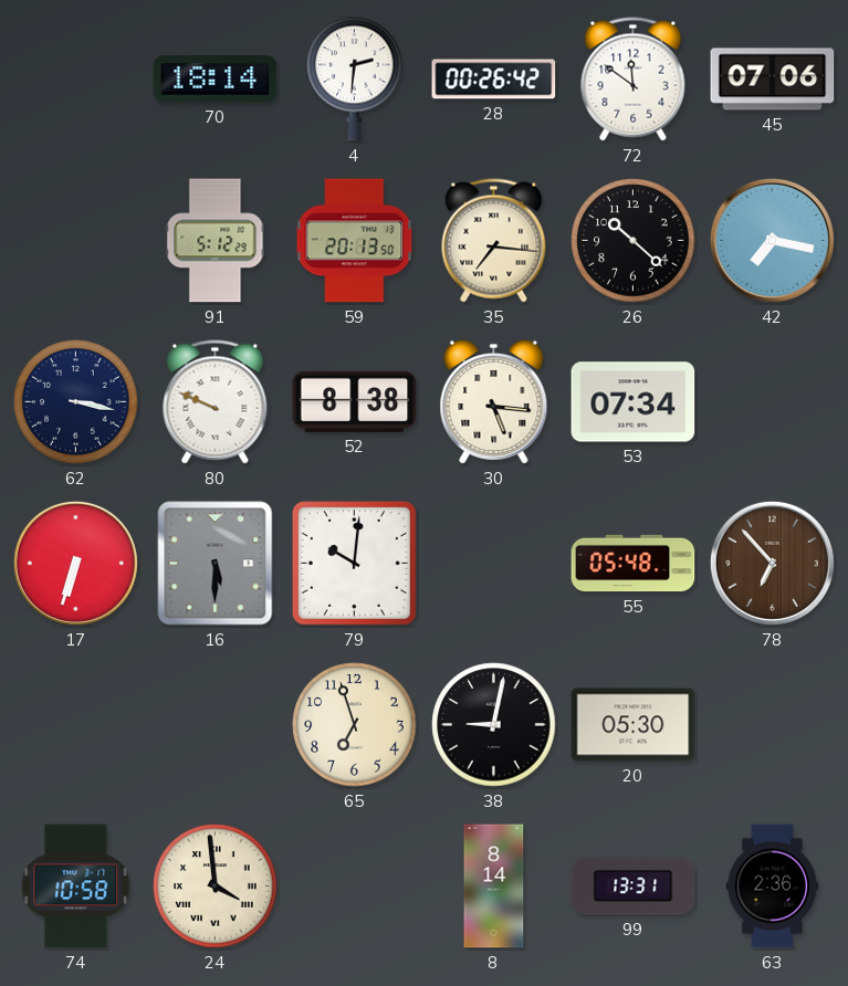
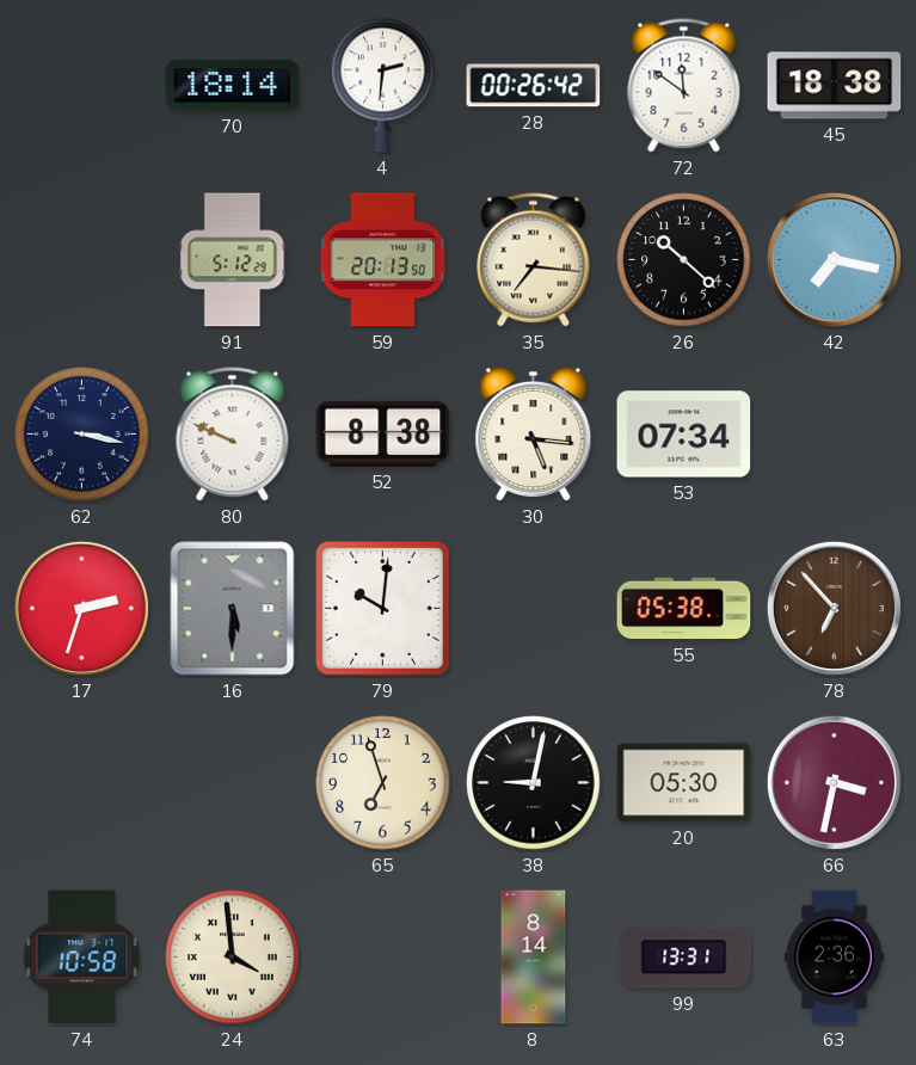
45: 07:06 -> 18:38
17: 6:33 -> 2:33
55: 05:48 -> 05:38
66: none -> 3:32
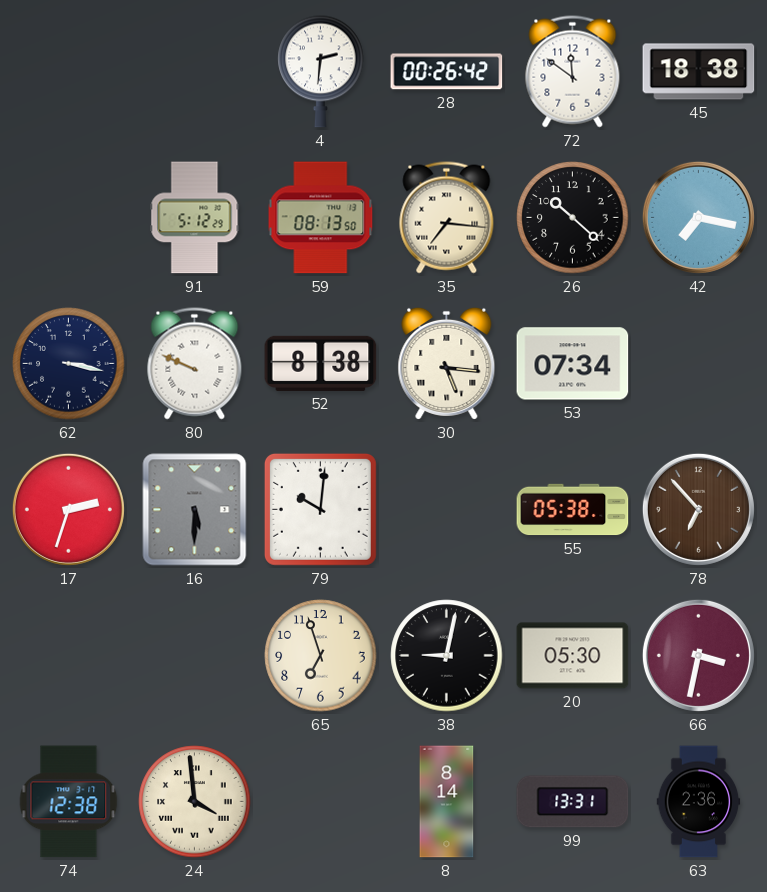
70: 18:14 -> none
59: 20:13 -> 08:13
74: 10:58 -> 12:38
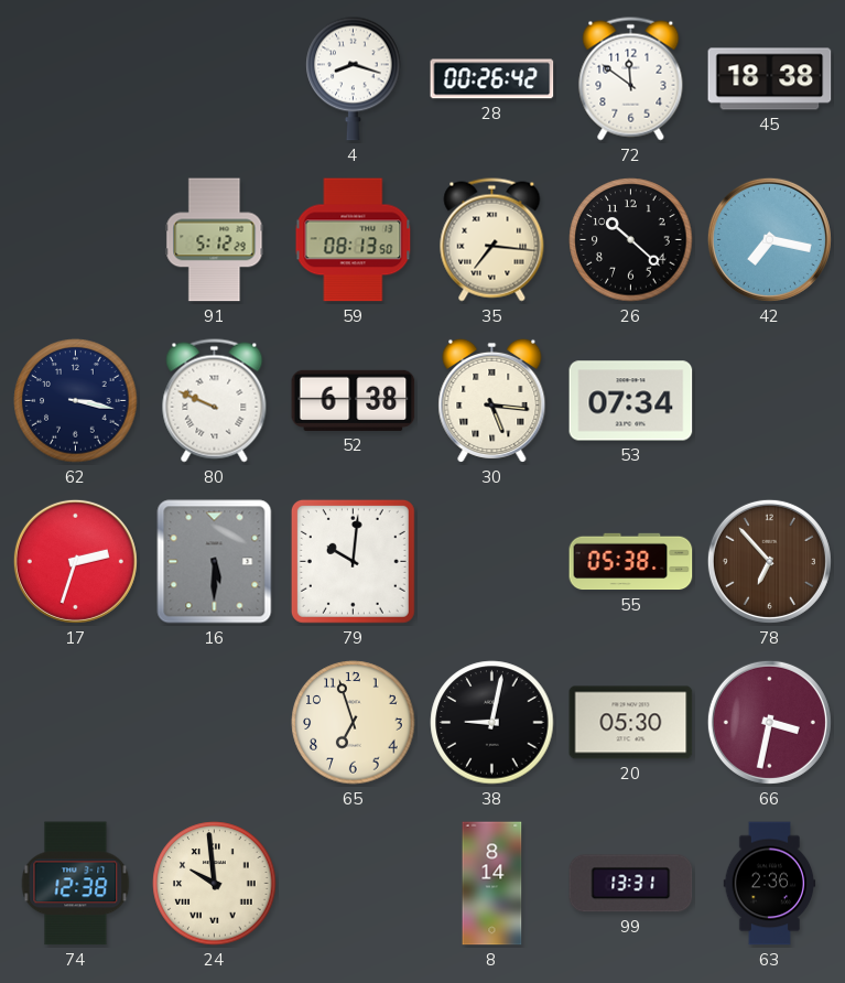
4: 2:31 -> 8:18
52: 8:38 -> 6:38
24: 3:59 -> 9:59
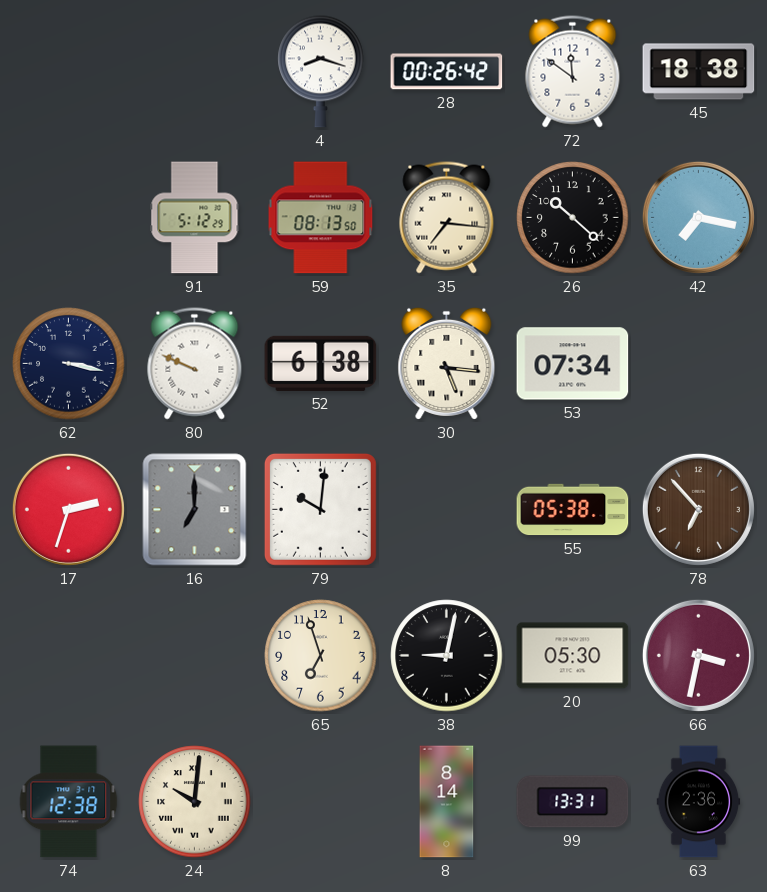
16: 5:30 -> 7:00
24: 9:59 -> 10:01
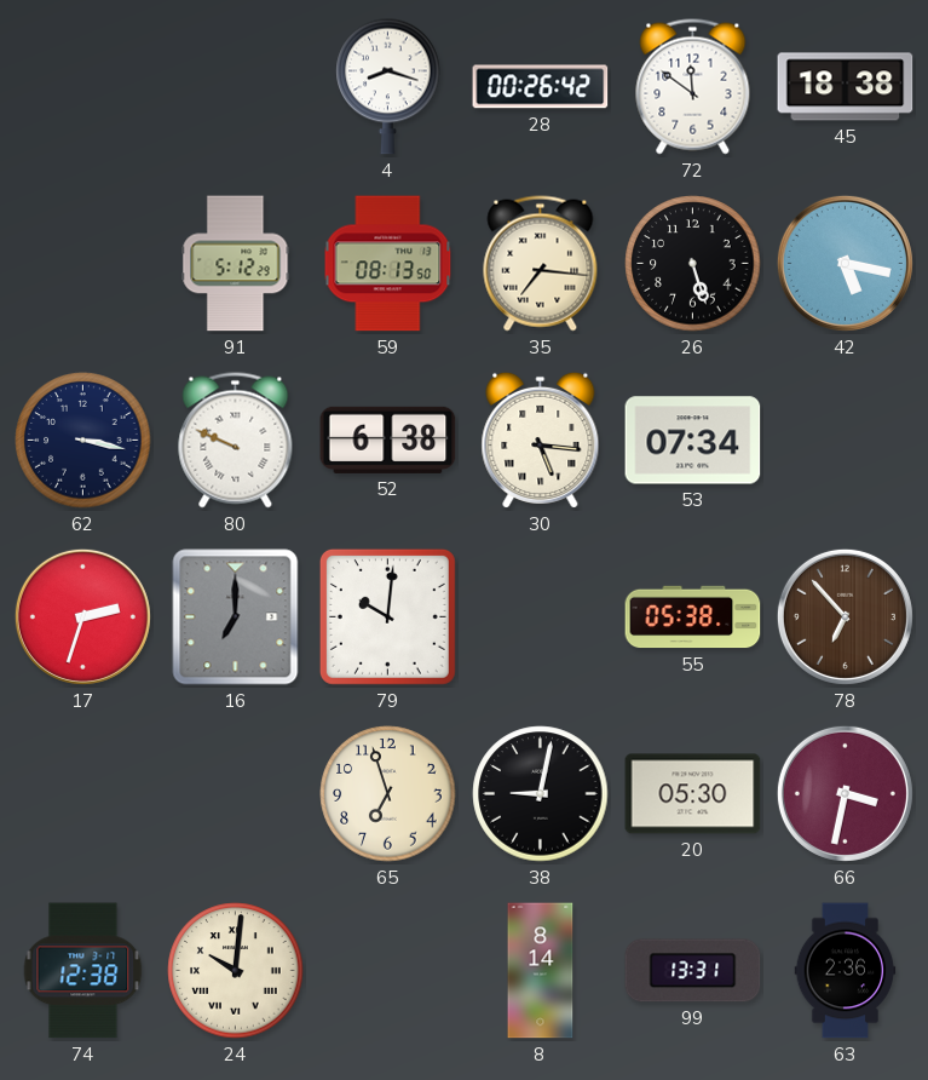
26: 10:22 -> 5:27
42: 7:17 -> 5:17
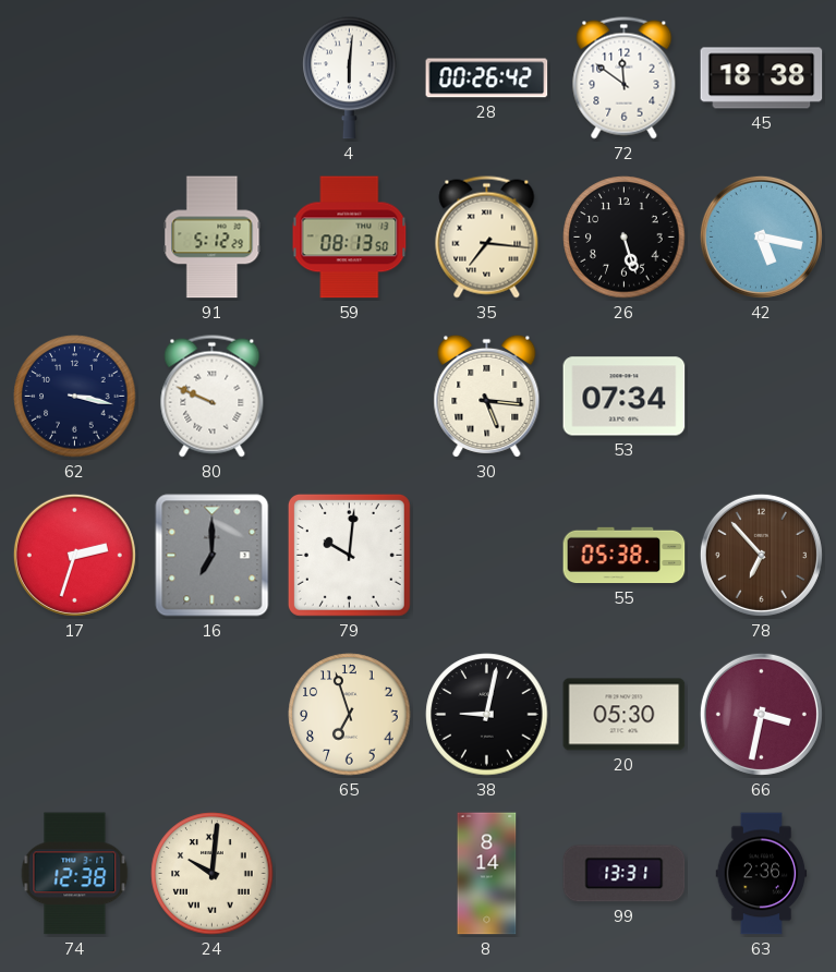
4: 8:18 -> 6:01
52: 6:38 -> none
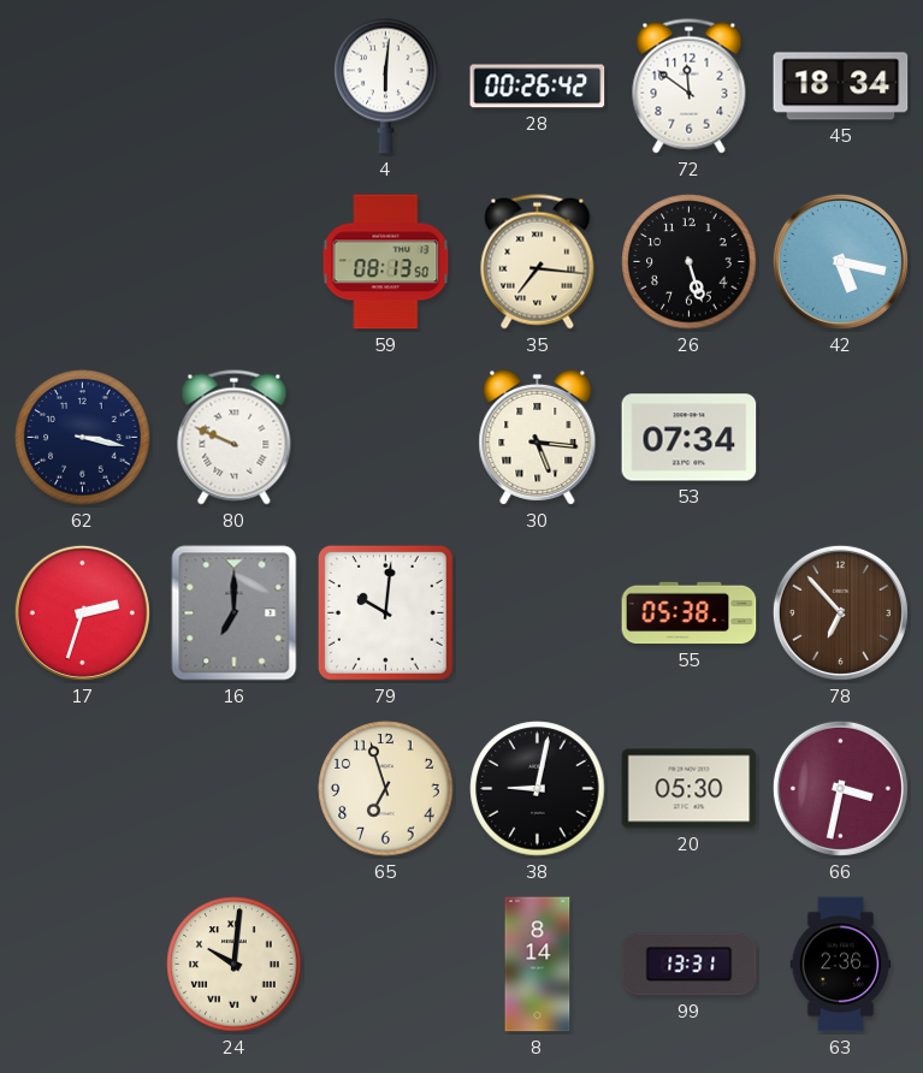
45: 18:38 -> 18:34
91: 5:12 -> none
74: 12:38 -> none
